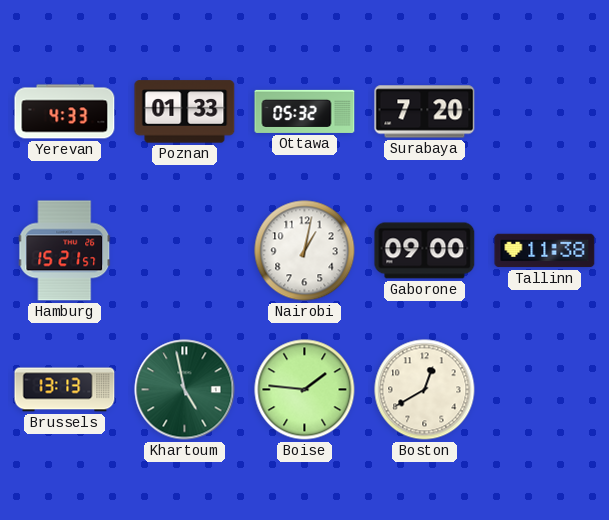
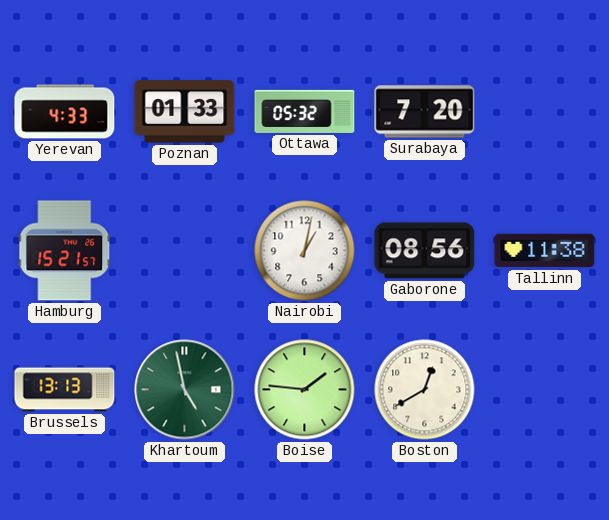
Gaborone: 09:00 -> 08:56
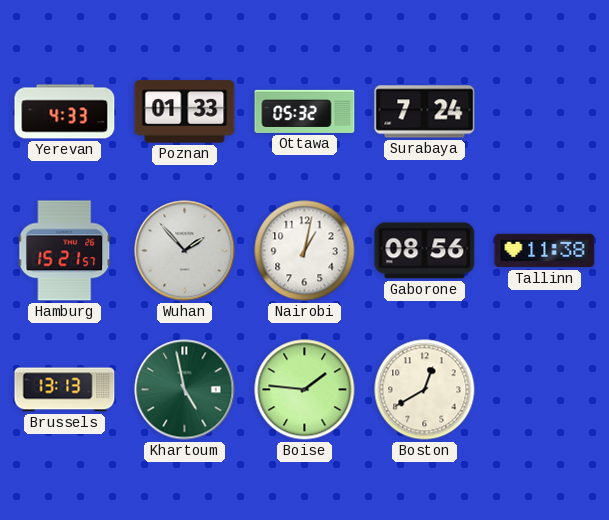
Surabaya: 7:20 -> 7:24
Wuhan: none -> 1:53
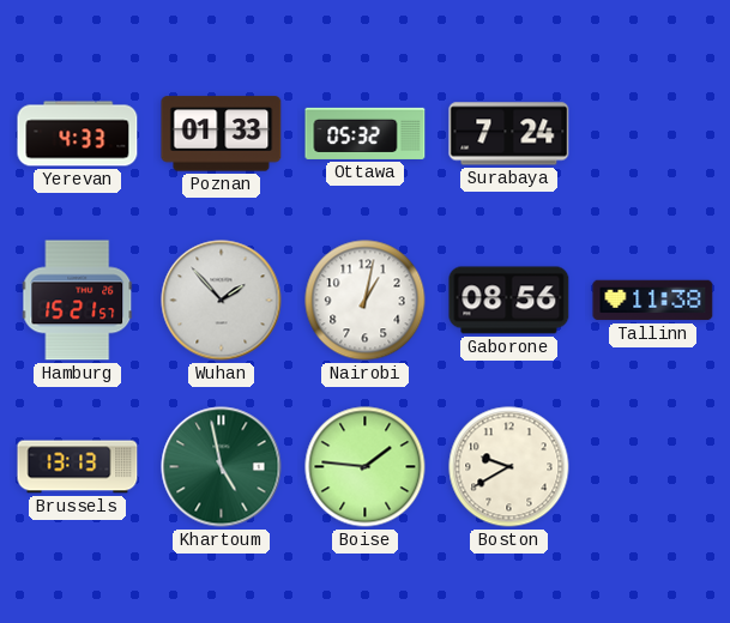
Boston: 12:40 -> 9:40
